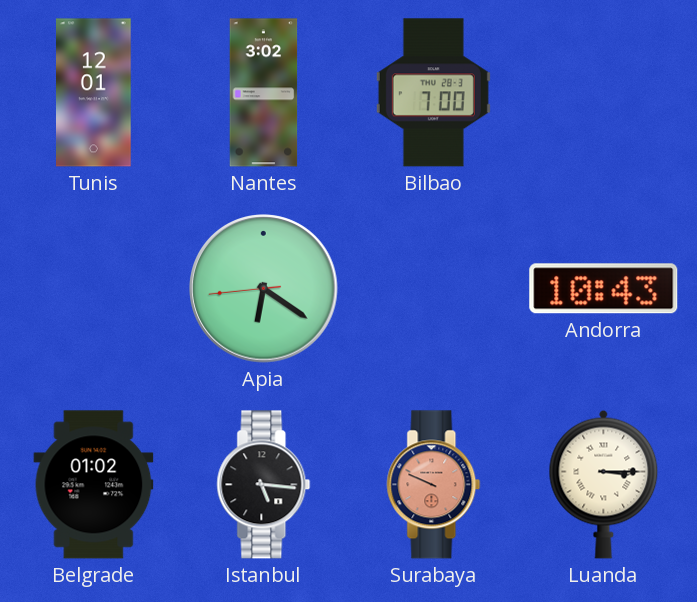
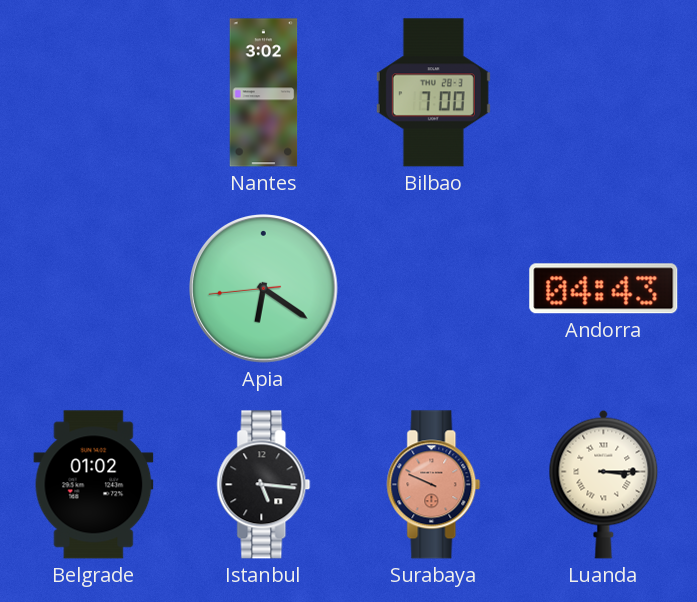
Tunis: 12:01 -> none
Andorra: 10:43 -> 04:43
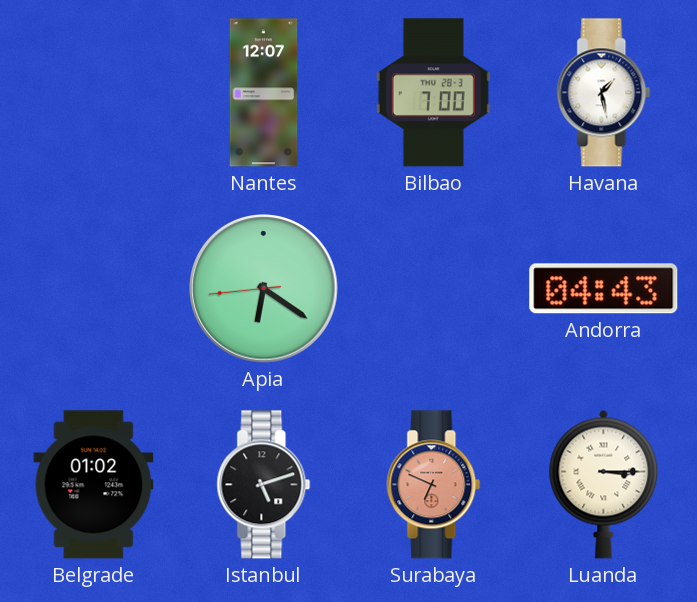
Nantes: 3:02 -> 12:07
Havana: none -> 1:28
Istanbul: 5:16 -> 5:12
Surabaya: 9:49 -> 6:49
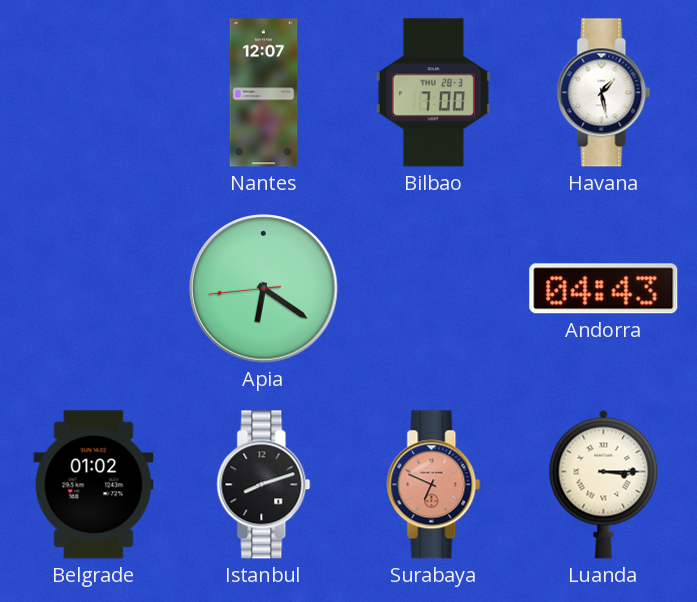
Istanbul: 5:12 -> 8:12
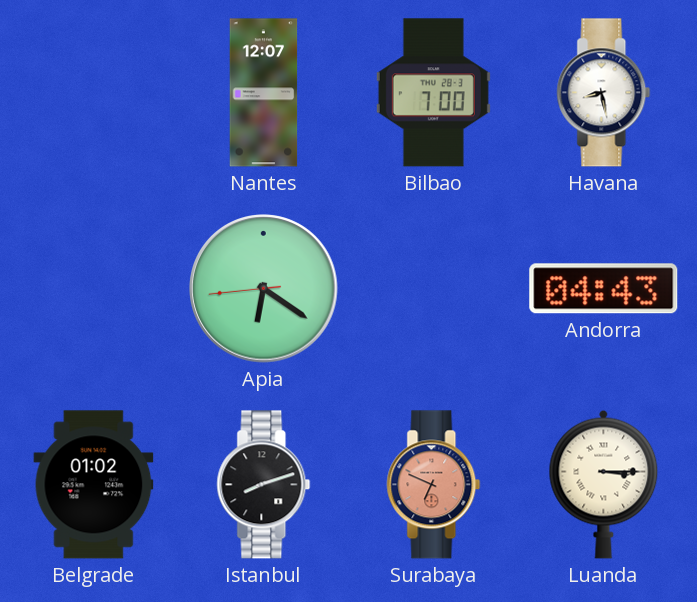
Havana: 1:28 -> 8:28
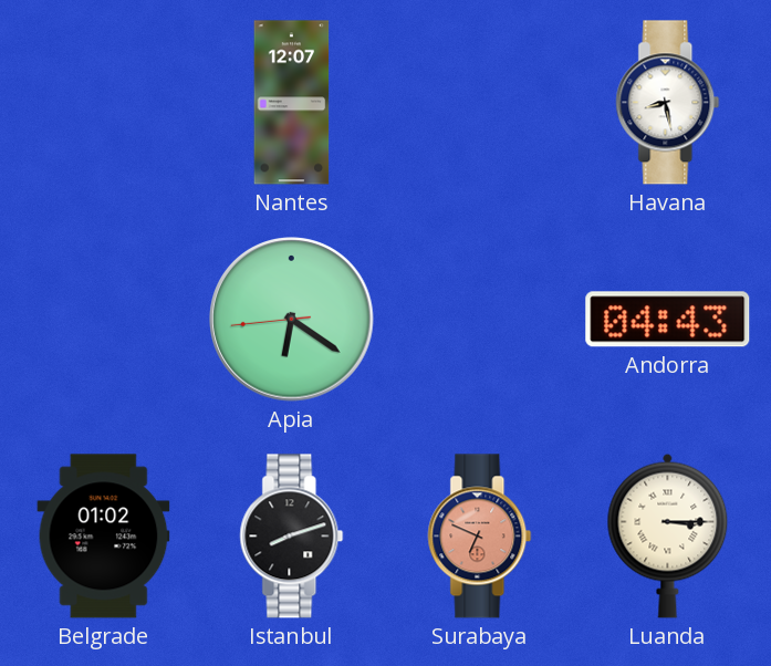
Bilbao: 7:00 -> none
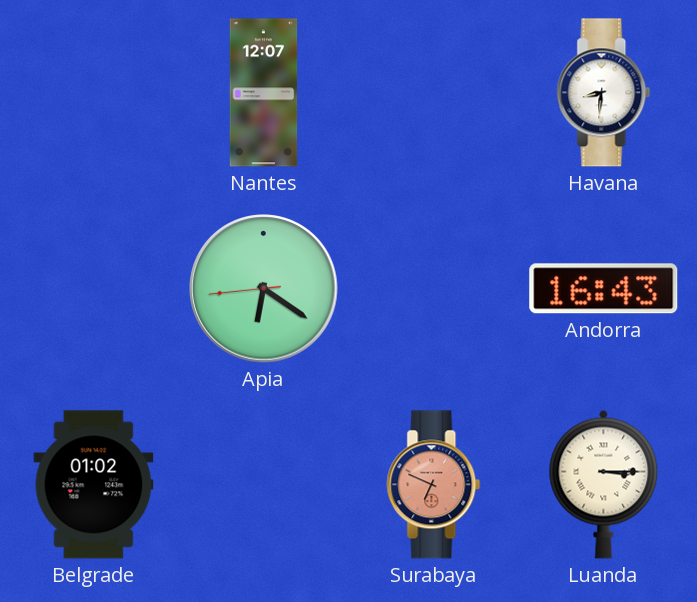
Havana: 8:28 -> 8:31
Andorra: 04:43 -> 16:43
Istanbul: 8:12 -> none
